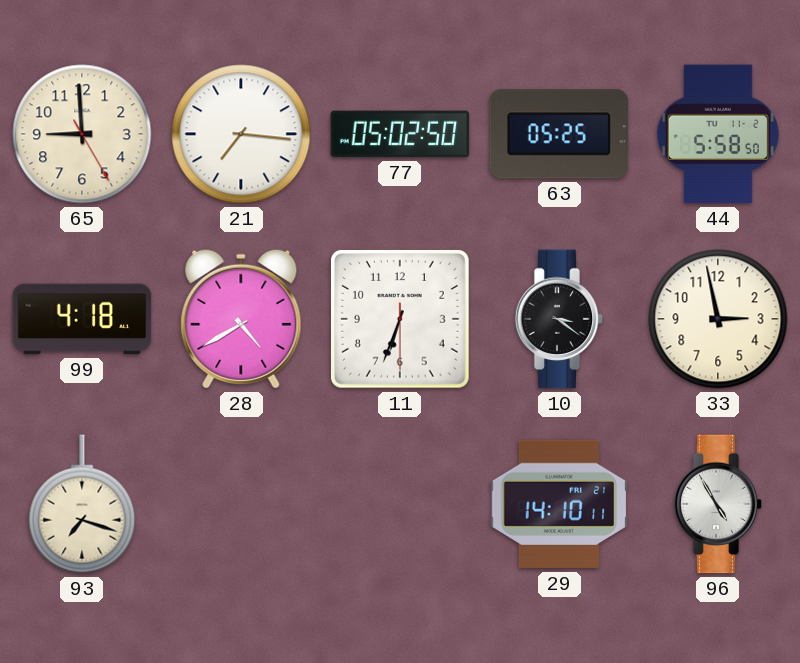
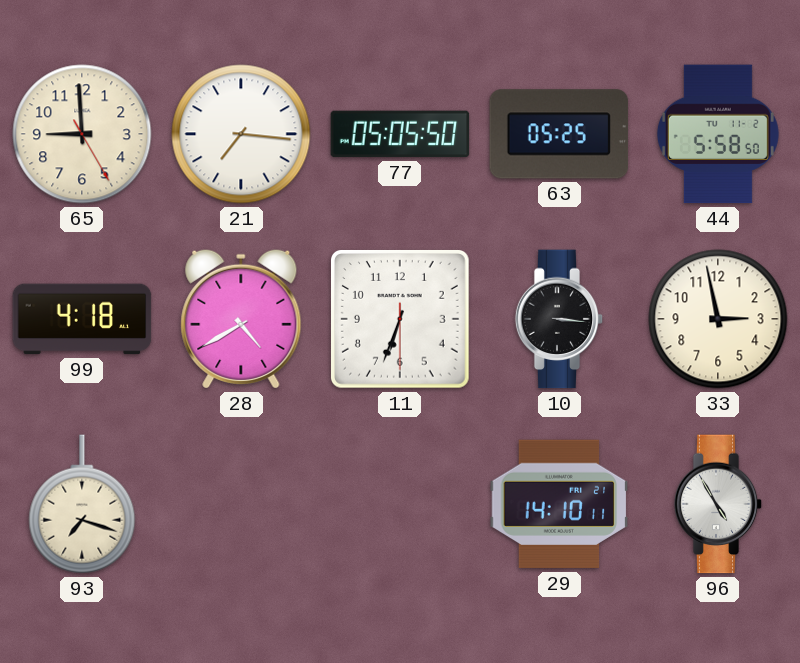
77: 05:02 -> 05:05
10: 3:21 -> 3:16
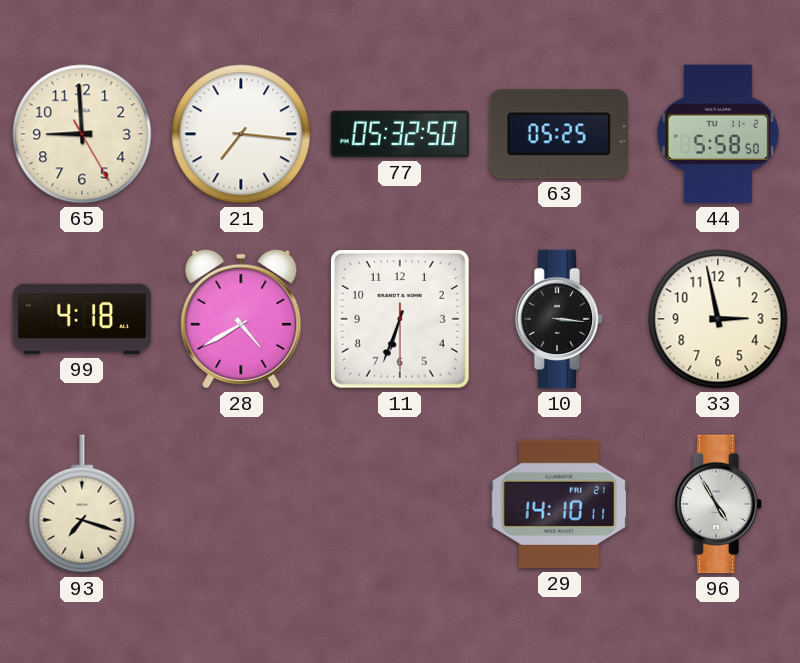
77: 05:05 -> 05:32
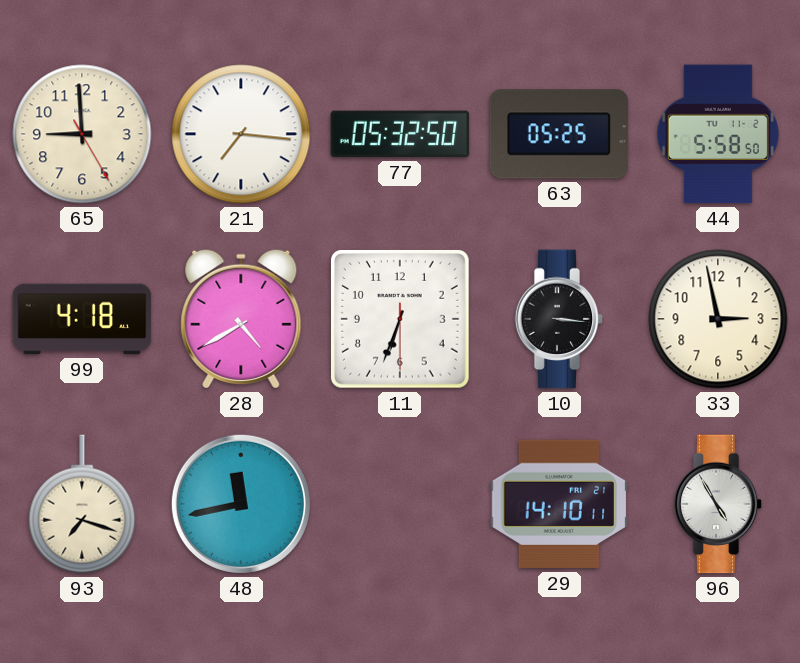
48: none -> 11:43
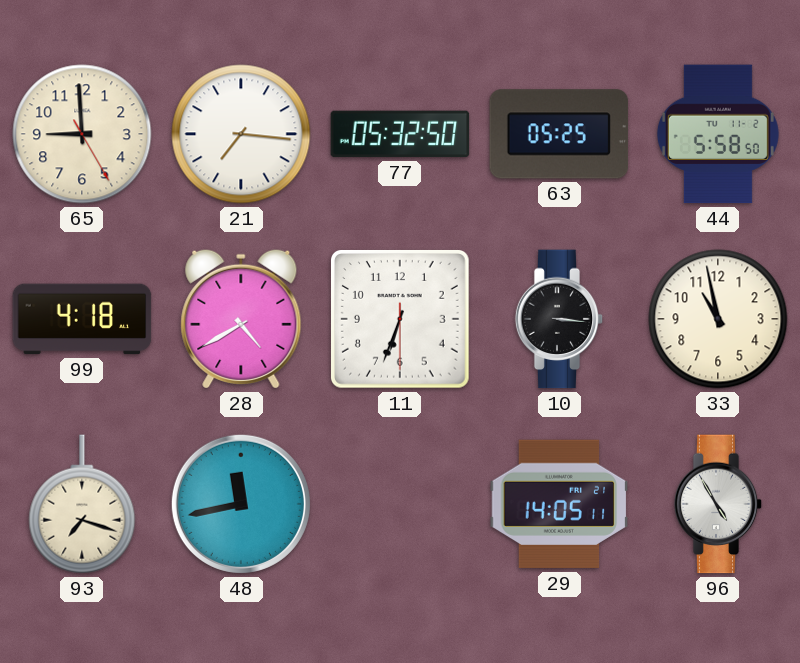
33: 2:58 -> 10:58
29: 14:10 -> 14:05
